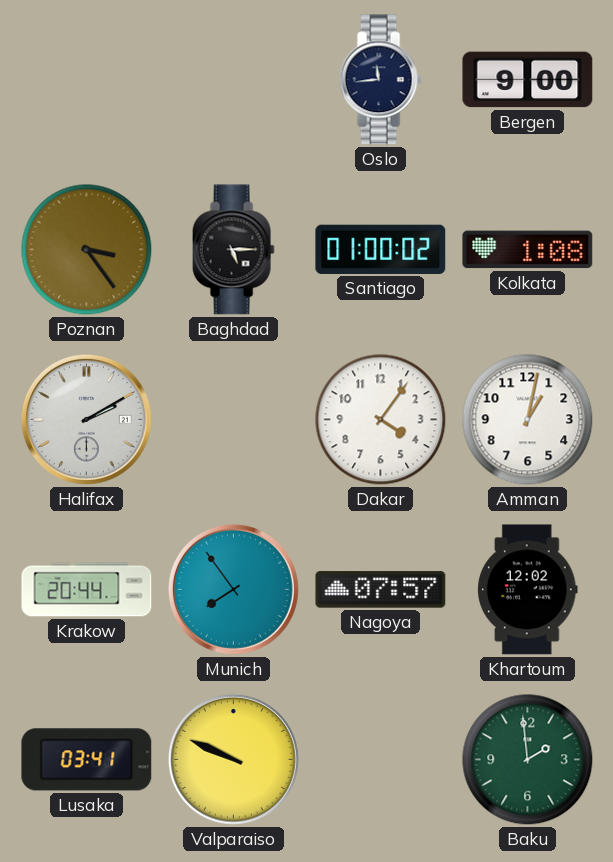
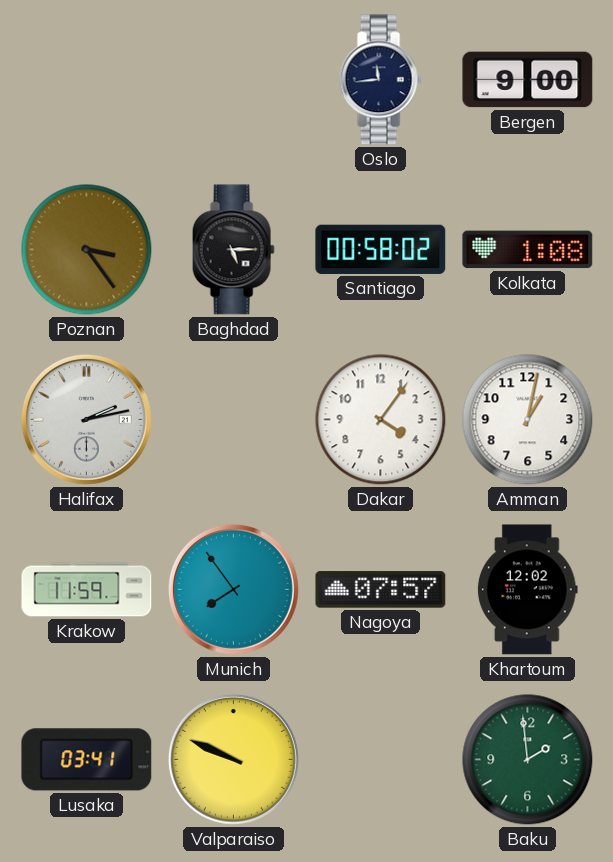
Santiago: 01:00 -> 00:58
Halifax: 2:10 -> 2:13
Krakow: 20:44 -> 11:59
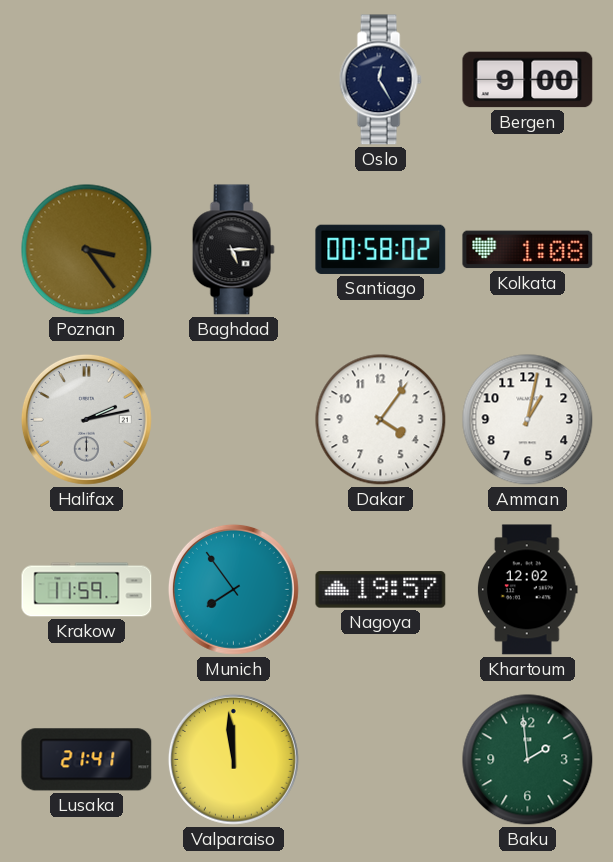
Oslo: 11:44 -> 12:25
Nagoya: 07:57 -> 19:57
Lusaka: 03:41 -> 21:41
Valparaiso: 9:49 -> 11:59
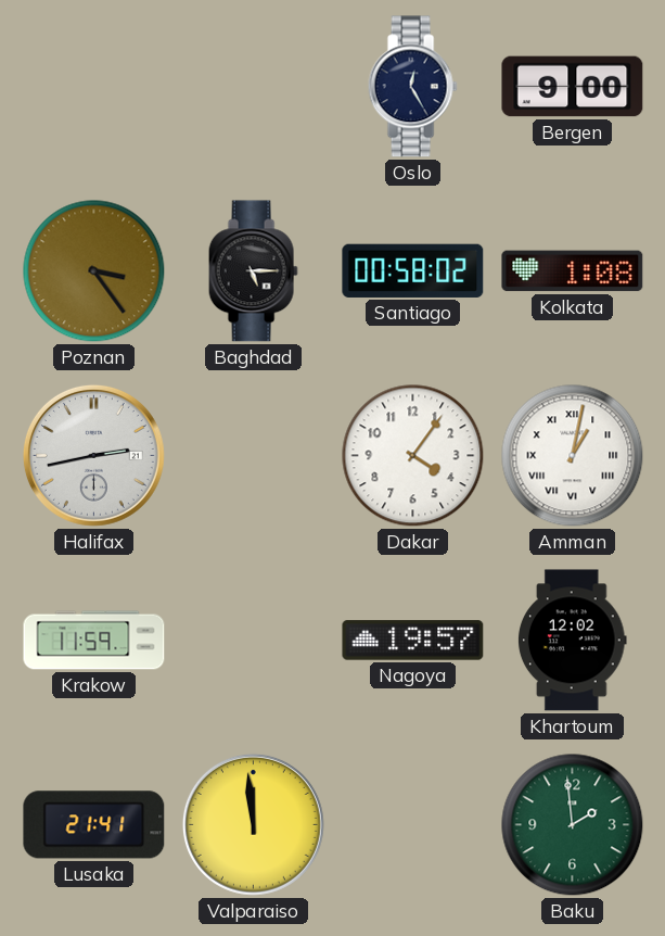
Halifax: 2:13 -> 2:43
Amman numerals: Arabic -> Roman
Munich: 7:54 -> none
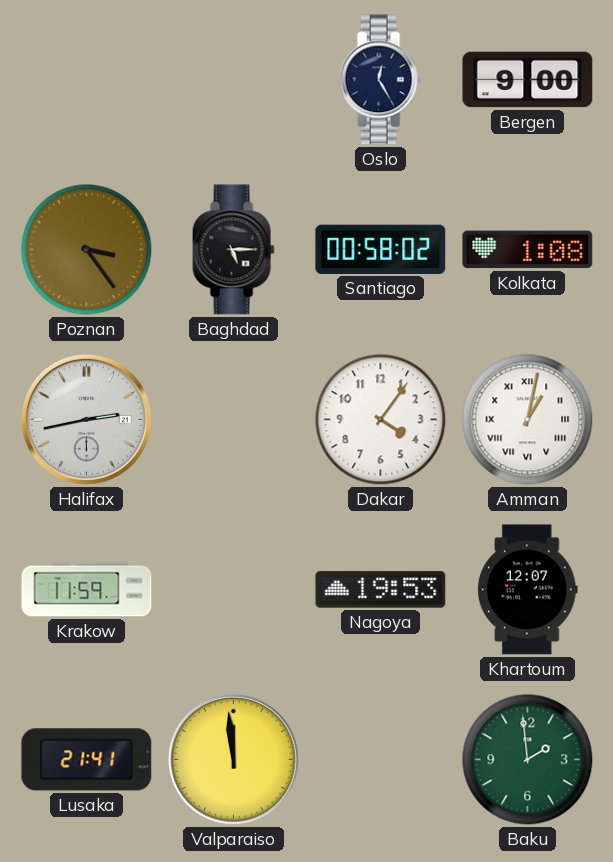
Nagoya: 19:57 -> 19:53
Khartoum: 12:02 -> 12:07
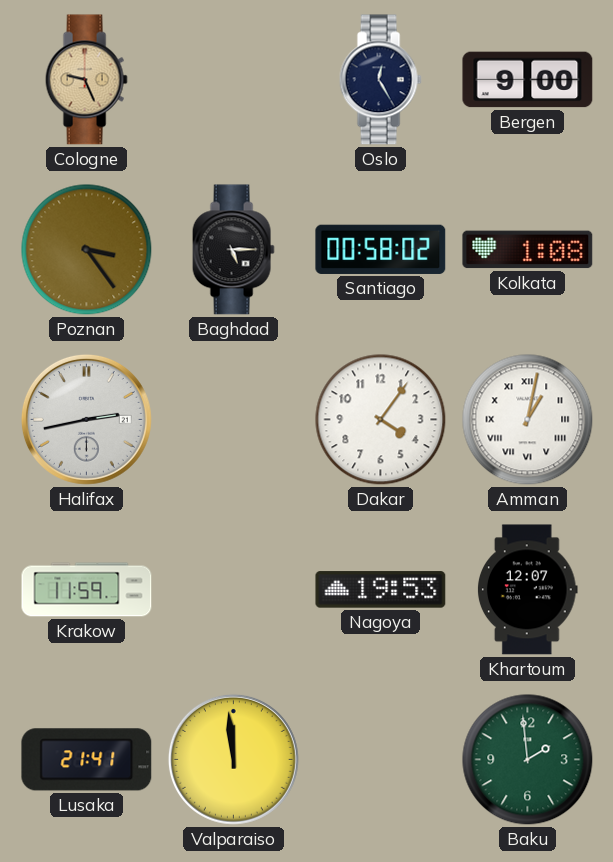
Cologne: none -> 9:26
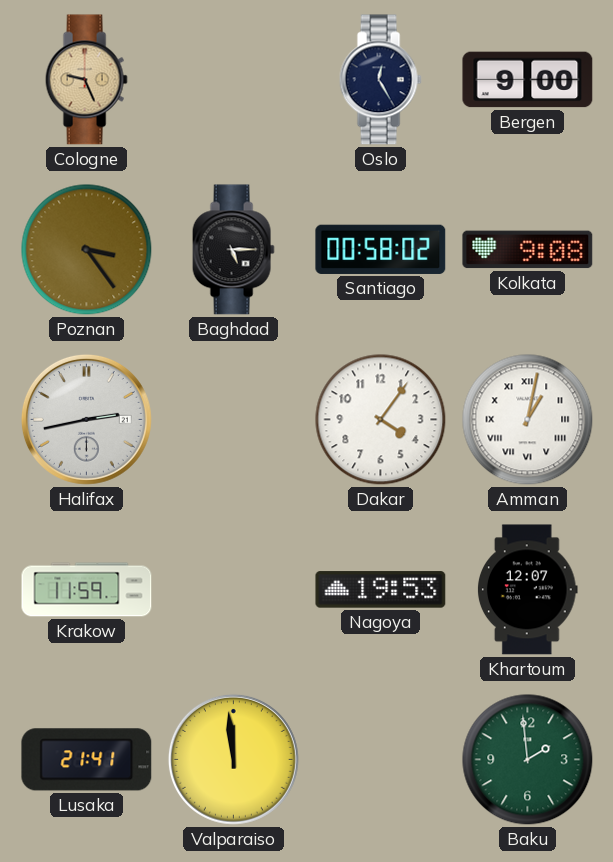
Kolkata: 1:08 -> 9:08
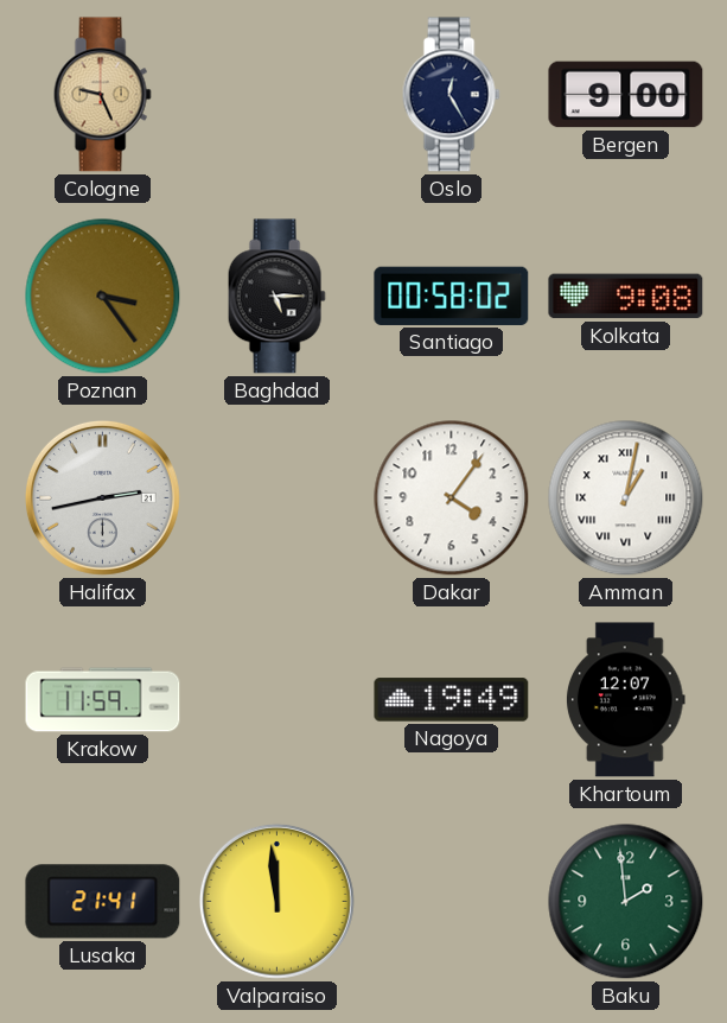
Nagoya: 19:53 -> 19:49
